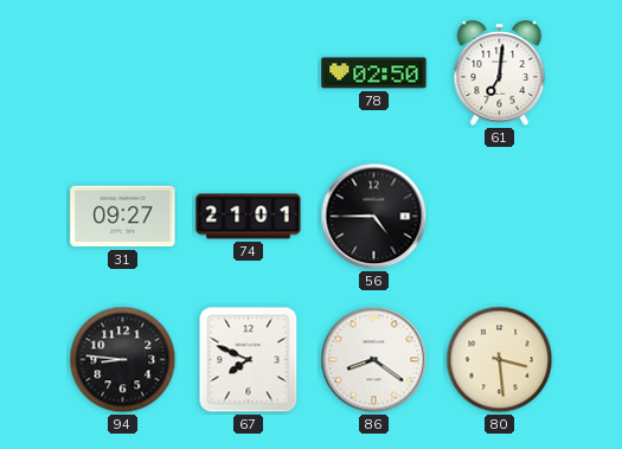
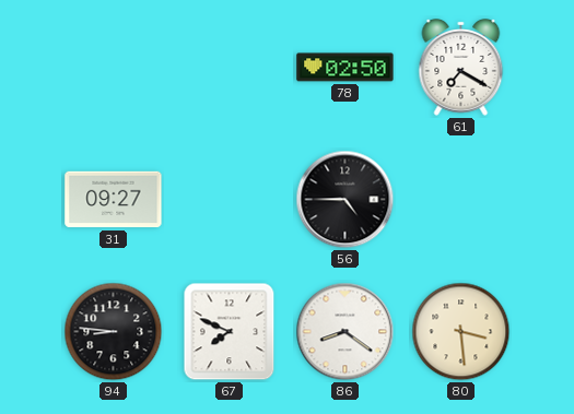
61: 7:01 -> 7:20
74: 21:01 -> none
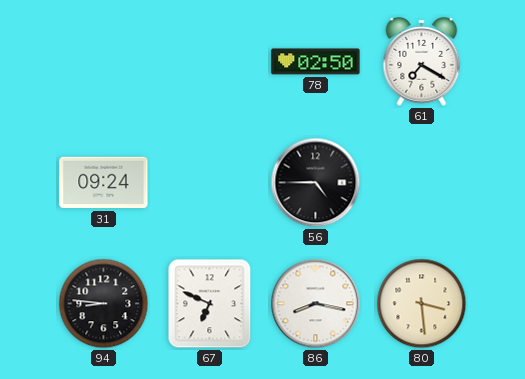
31: 09:27 -> 09:24
67: 7:49 -> 6:49
86: 8:21 -> 8:17
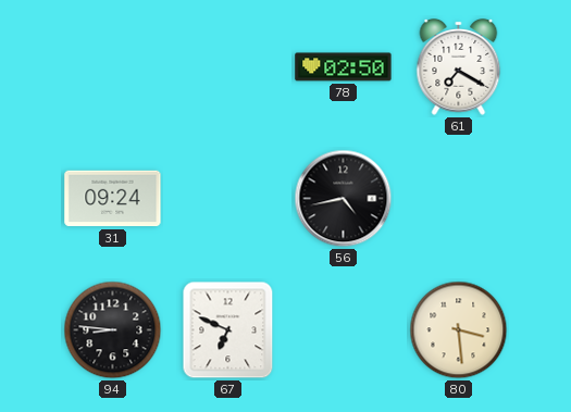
56: 4:45 -> 4:43
86: 8:17 -> none
